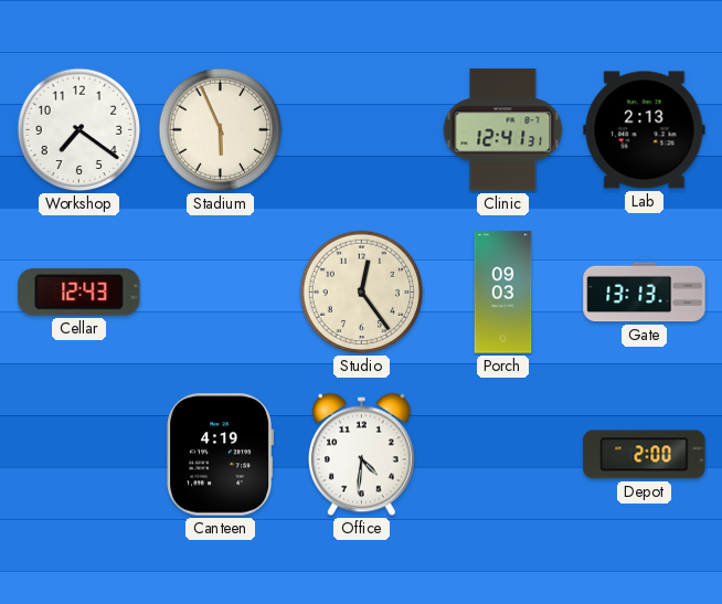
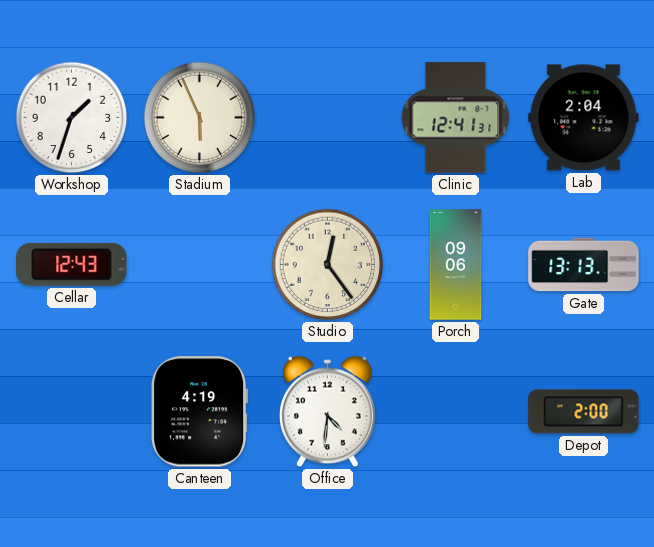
Workshop: 7:21 -> 1:33
Lab: 2:13 -> 2:04
Porch: 09:03 -> 09:06
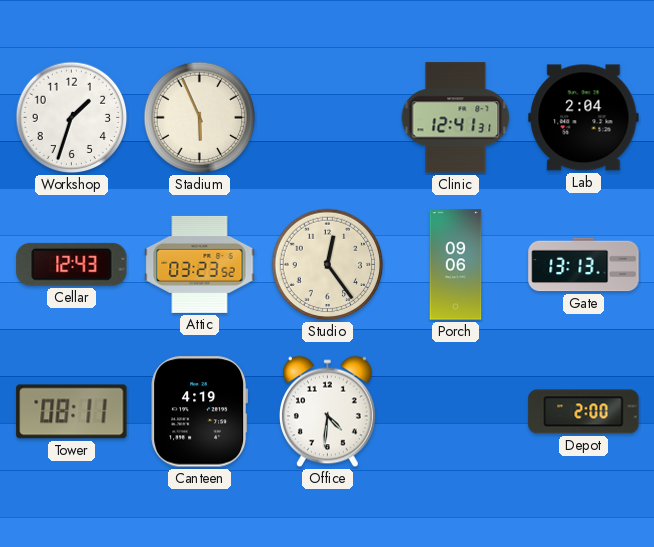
Attic: none -> 03:23
Tower: none -> 08:11
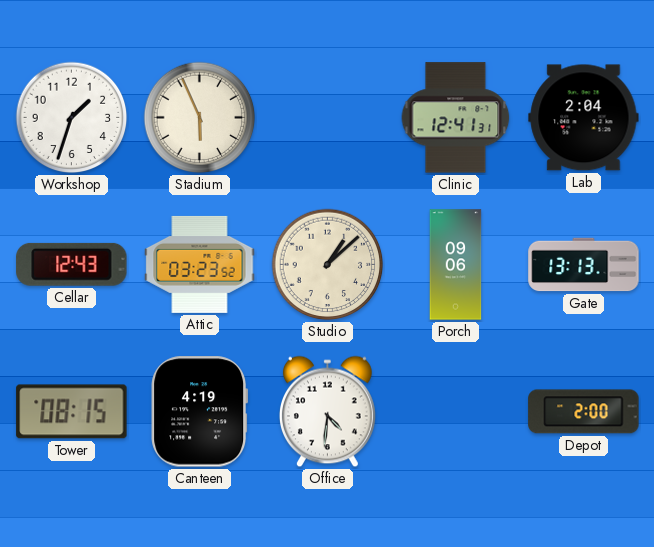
Studio: 12:24 -> 1:08
Tower: 08:11 -> 08:15
